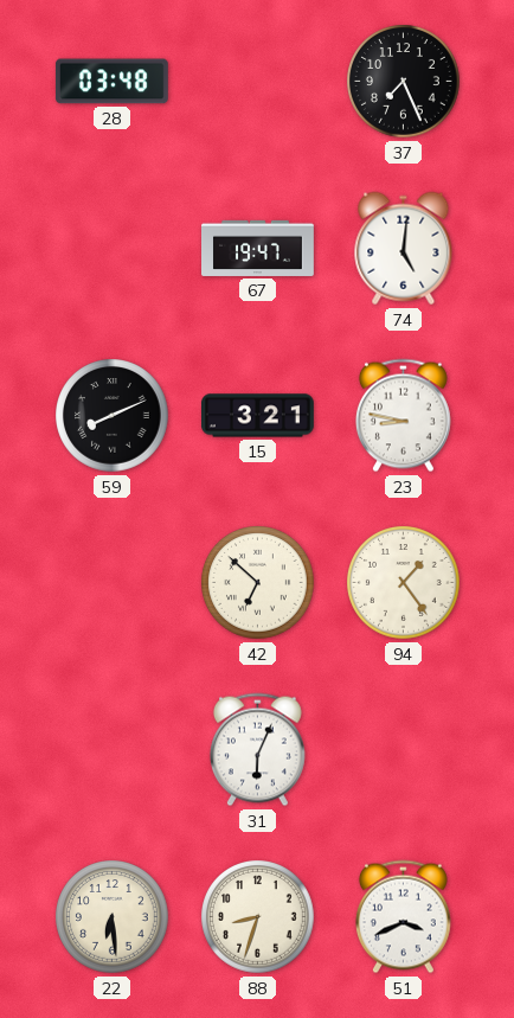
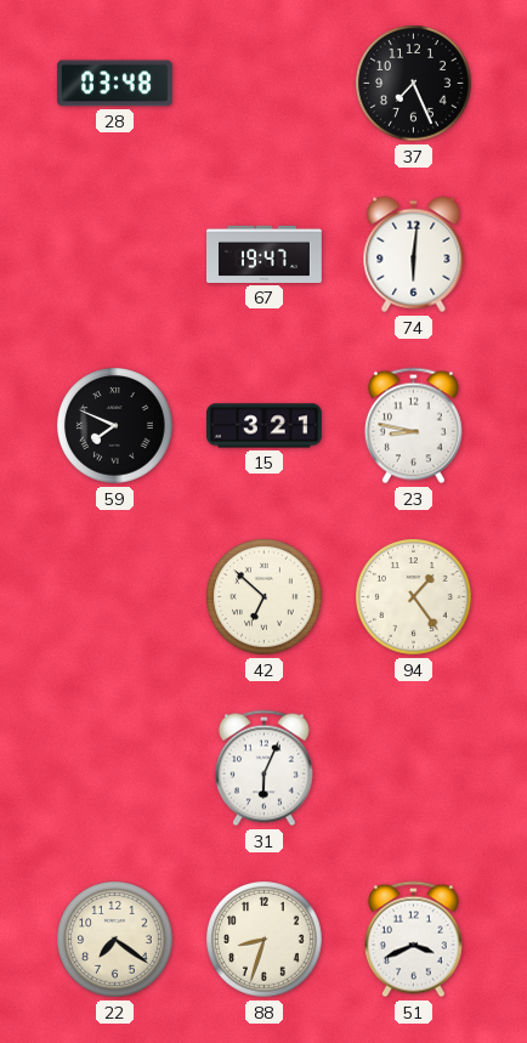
74: 5:01 -> 6:01
59: 8:11 -> 7:49
22: 6:29 -> 7:21
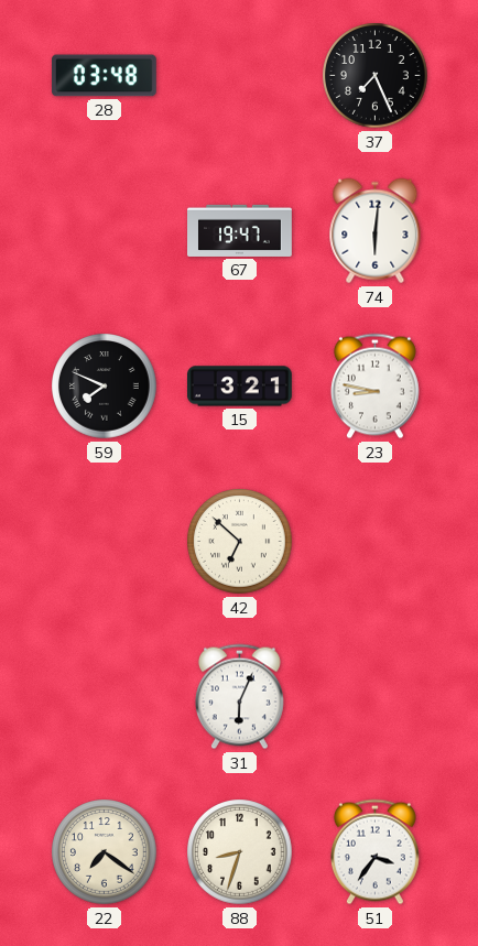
94: 1:24 -> none
51: 3:41 -> 3:36
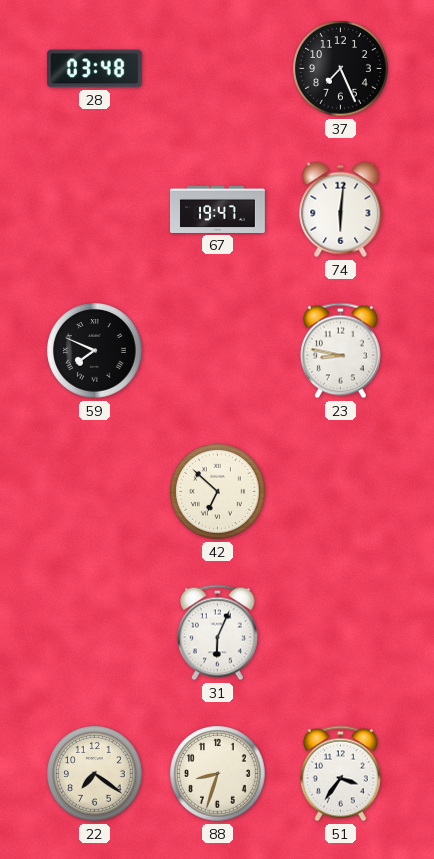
15: 3:21 -> none
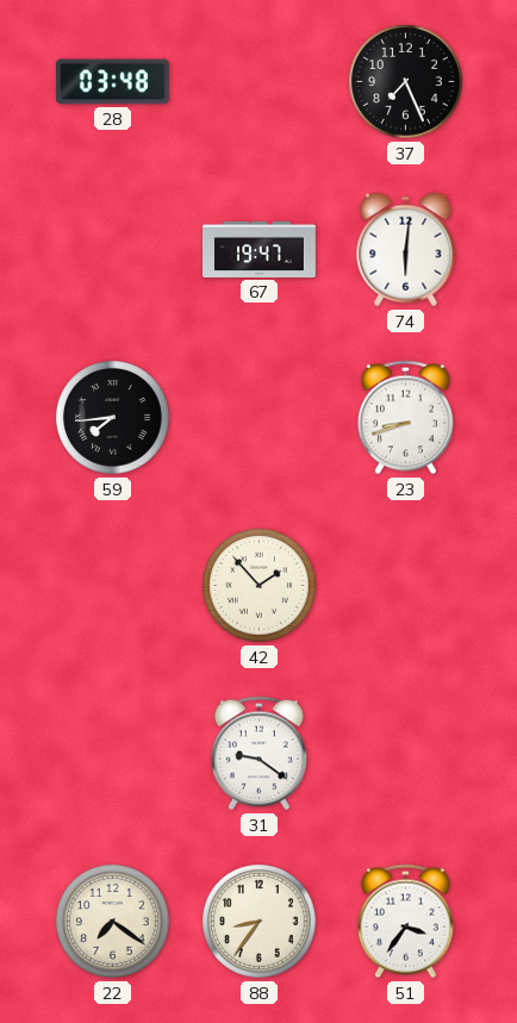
59: 7:49 -> 7:44
23: 8:47 -> 8:42
42: 6:52 -> 1:53
31: 6:04 -> 9:21
88: 8:33 -> 8:36
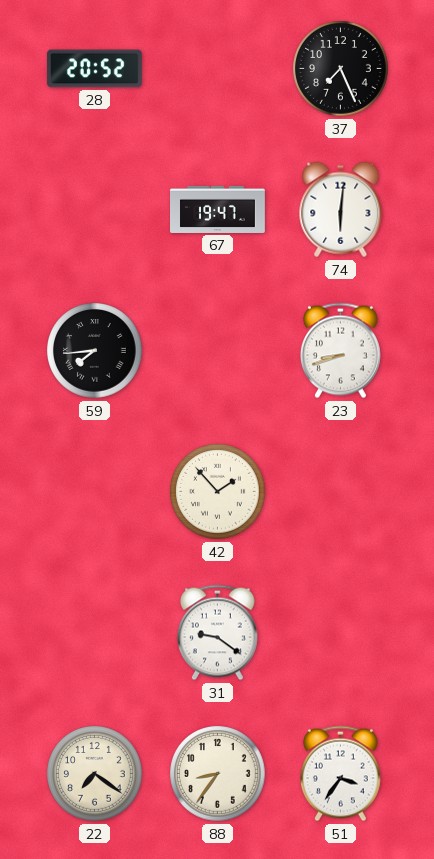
28: 03:48 -> 20:52
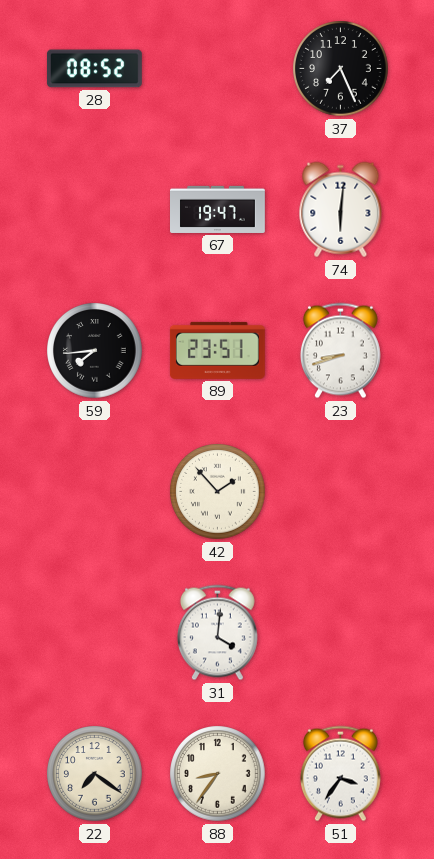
28: 20:52 -> 08:52
89: none -> 23:51
31: 9:21 -> 4:01
